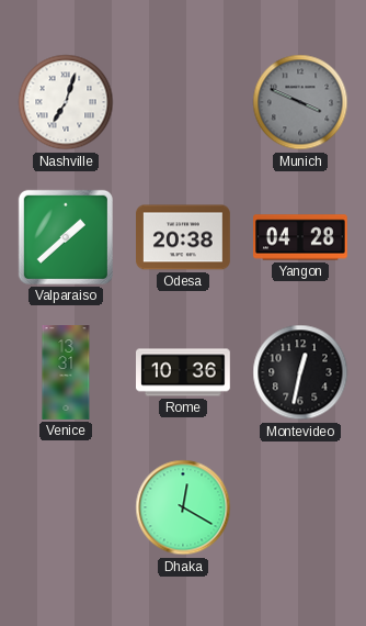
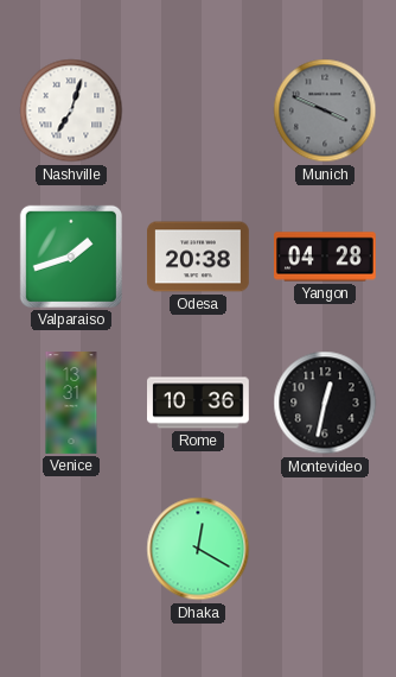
Valparaiso: 1:38 -> 1:42
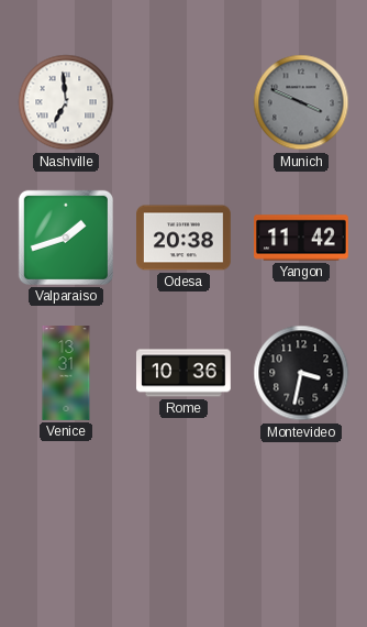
Nashville: 7:03 -> 6:59
Yangon: 04:28 -> 11:42
Montevideo: 12:32 -> 3:32
Dhaka: 12:20 -> none
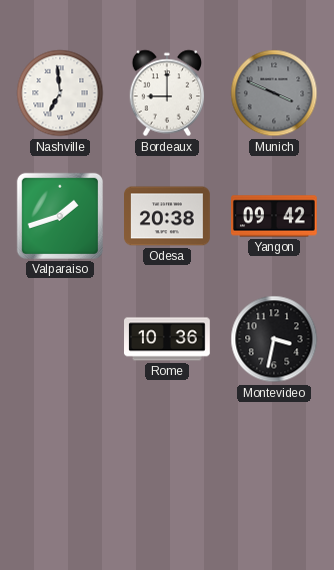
Bordeaux: none -> 9:00
Yangon: 11:42 -> 09:42
Venice: 13:31 -> none
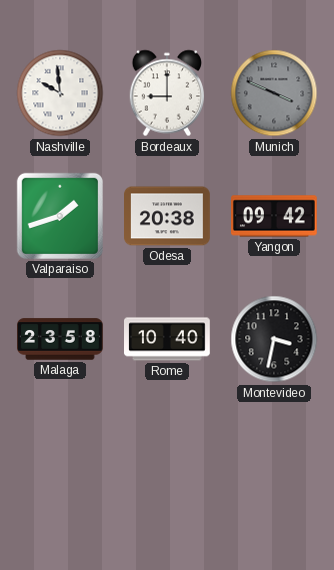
Nashville: 6:59 -> 9:59
Malaga: none -> 23:58
Rome: 10:36 -> 10:40
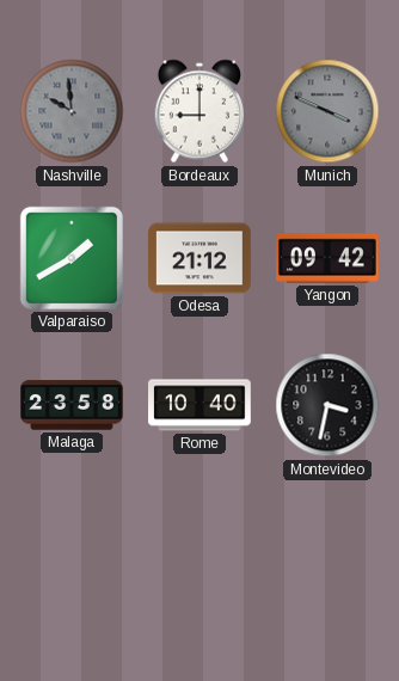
Nashville dial: white -> grey
Valparaiso: 1:42 -> 1:40
Odesa: 20:38 -> 21:12
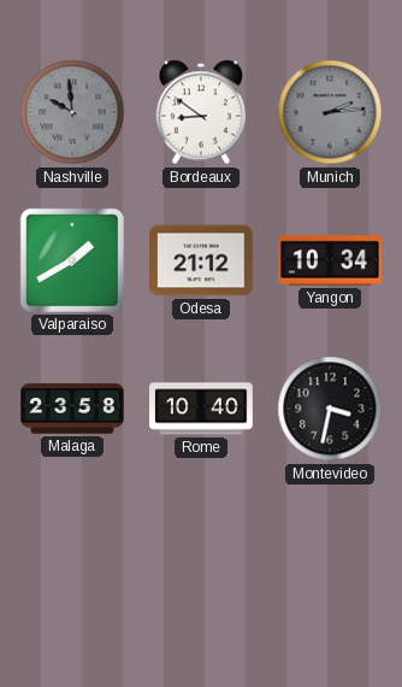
Bordeaux: 9:00 -> 8:51
Munich: 3:49 -> 2:14
Yangon: 09:42 -> 10:34
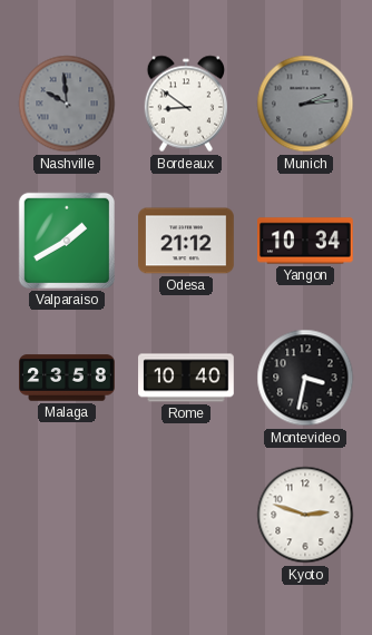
Kyoto: none -> 2:48
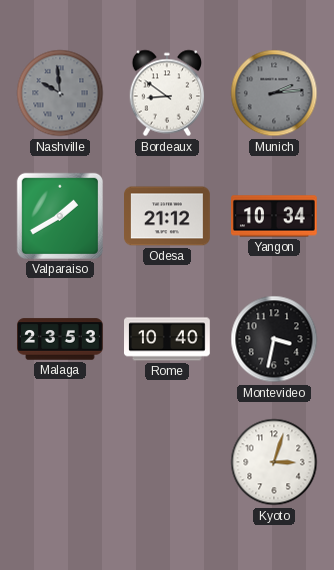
Malaga: 23:58 -> 23:53
Kyoto: 2:48 -> 3:03
